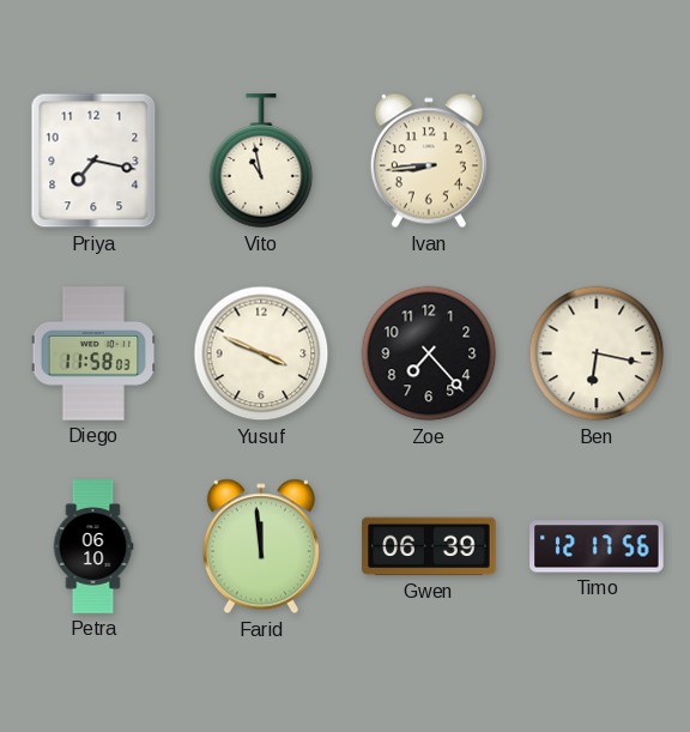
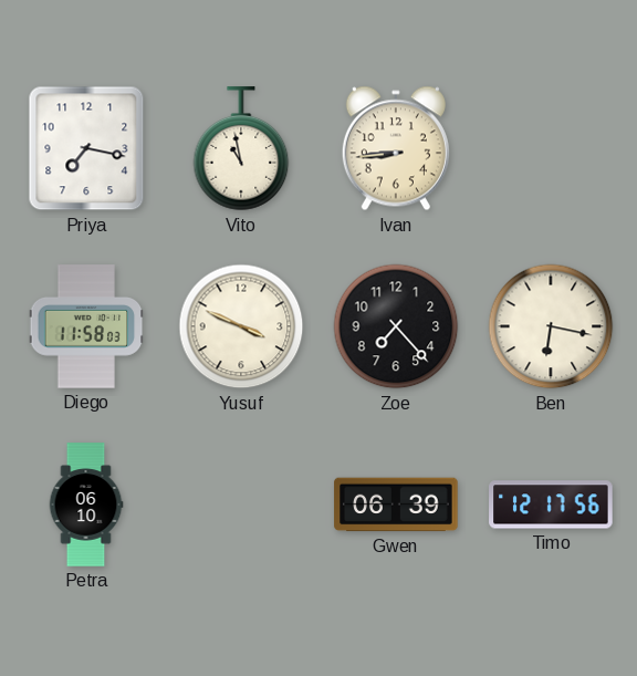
Farid: 11:59 -> none
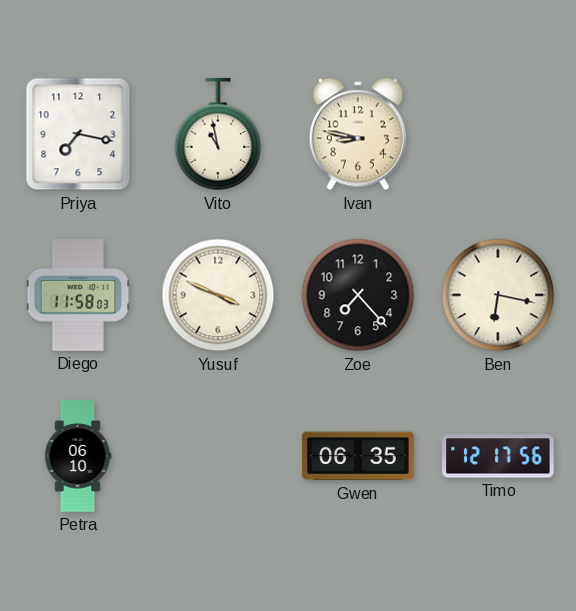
Ivan: 8:44 -> 8:47
Gwen: 06:39 -> 06:35
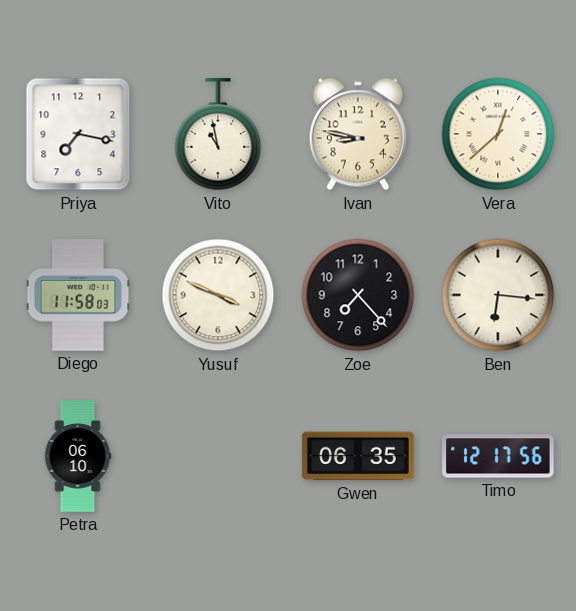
Vera: none -> 12:38
Ben: 6:17 -> 6:16
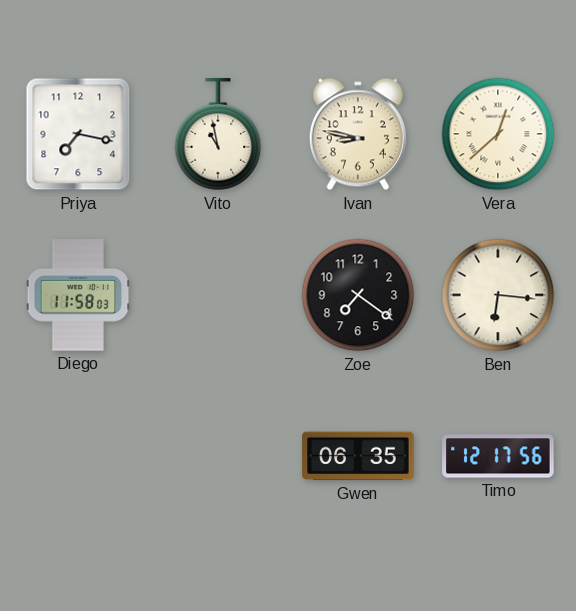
Yusuf: 3:49 -> none
Zoe: 7:23 -> 7:21
Petra: 06:10 -> none
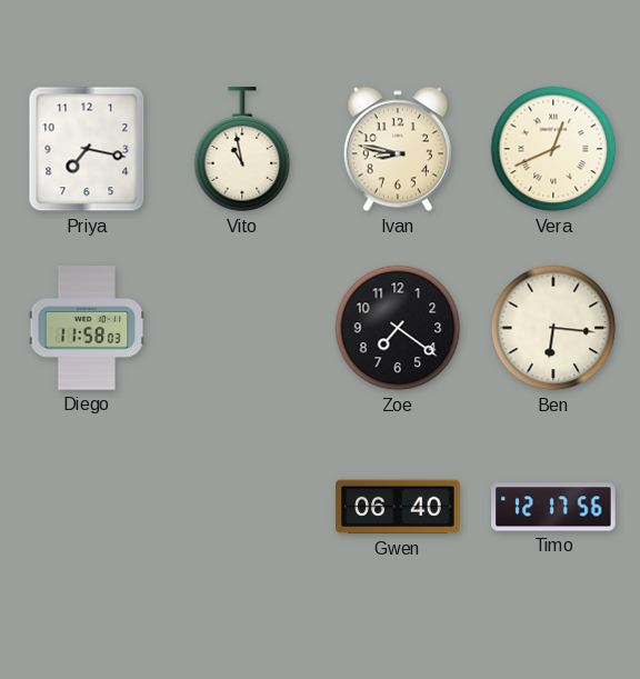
Vera: 12:38 -> 12:41
Gwen: 06:35 -> 06:40
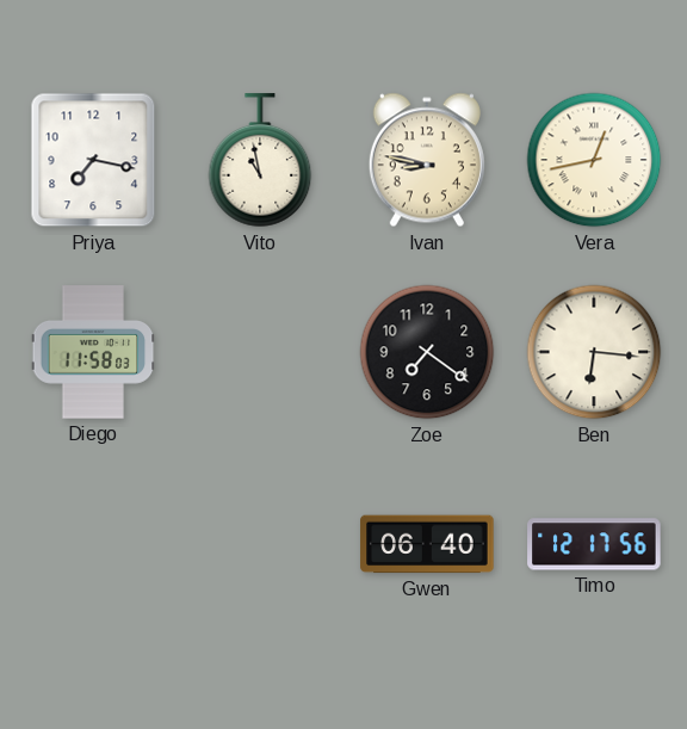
Vera: 12:41 -> 12:43
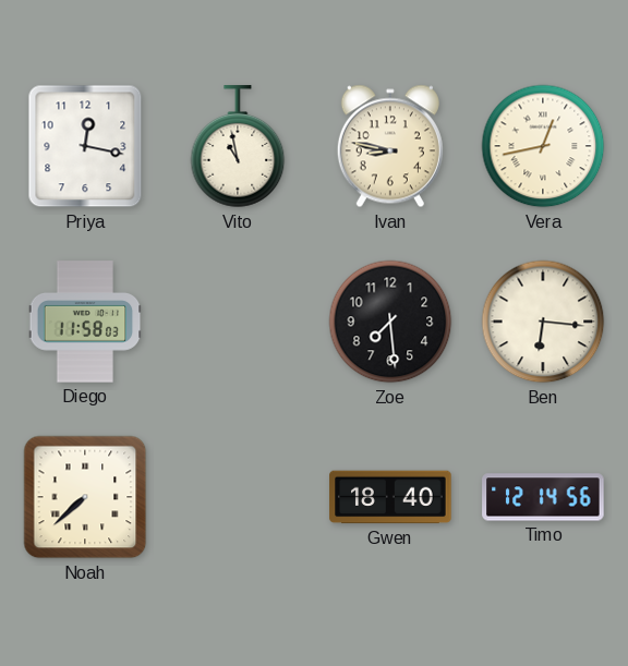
Priya: 7:17 -> 12:17
Zoe: 7:21 -> 7:29
Noah: none -> 7:38
Gwen: 06:40 -> 18:40
Timo: 12:17 -> 12:14
